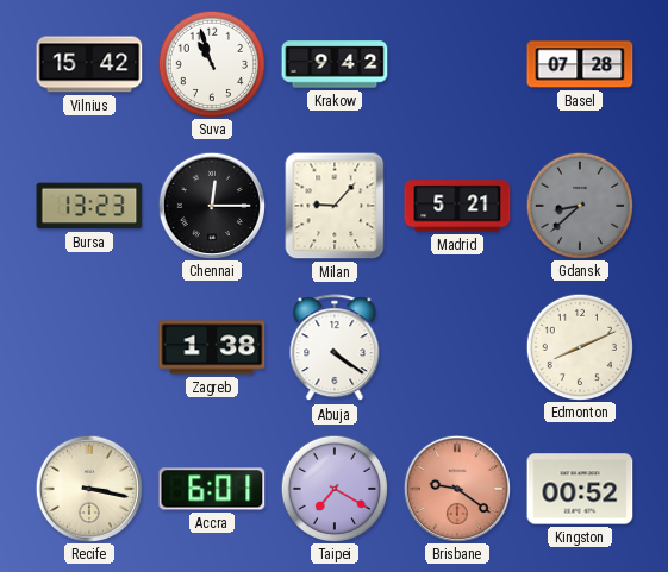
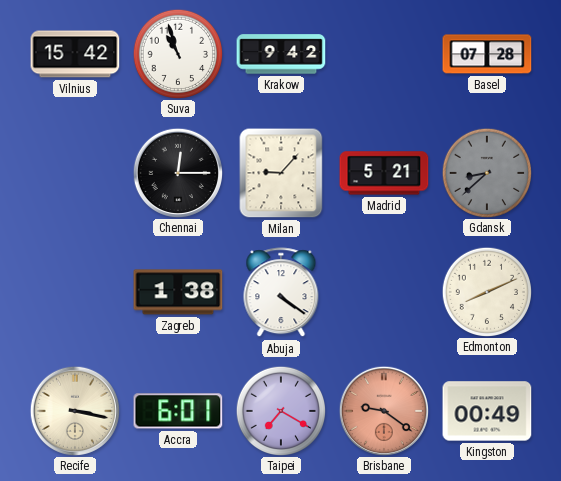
Bursa: 13:23 -> none
Kingston: 00:52 -> 00:49
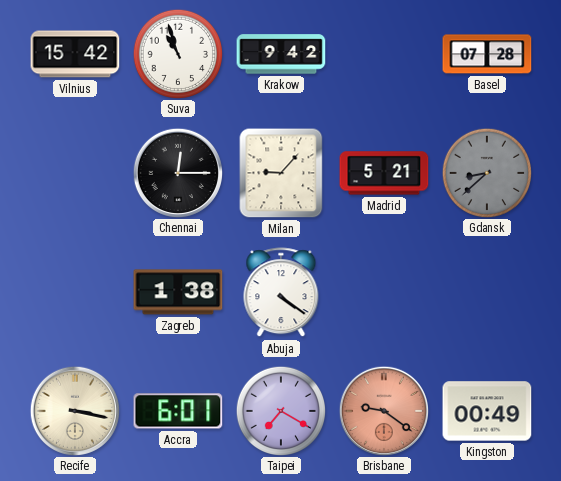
Edmonton: 8:11 -> none
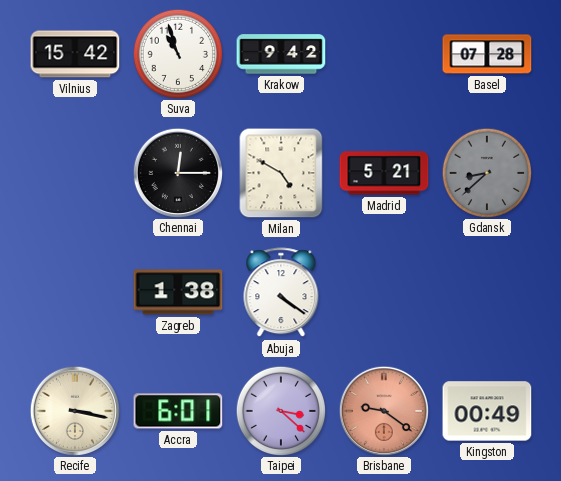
Milan: 9:07 -> 4:50
Taipei: 7:20 -> 3:22
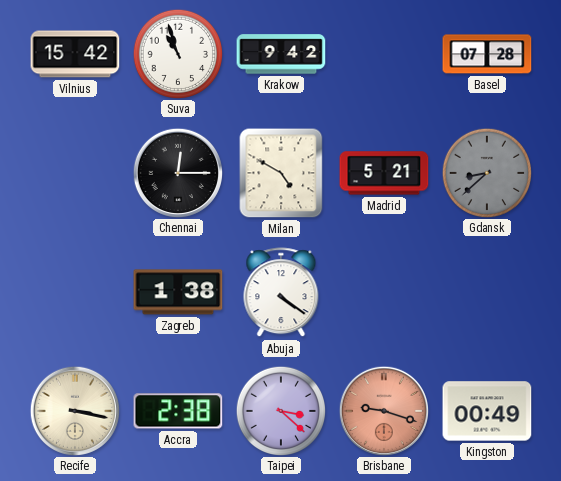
Accra: 6:01 -> 2:38
Brisbane: 9:21 -> 9:18
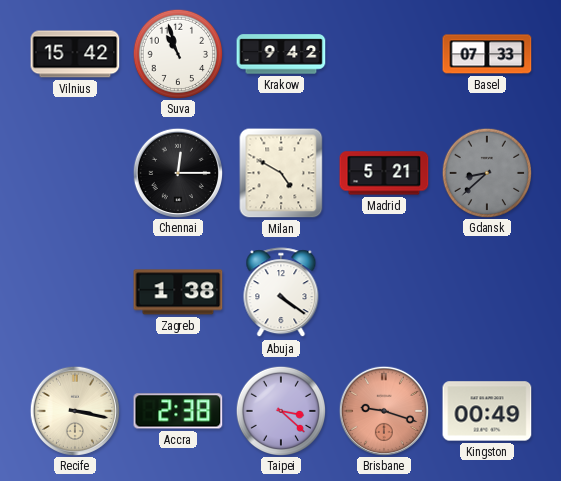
Basel: 07:28 -> 07:33
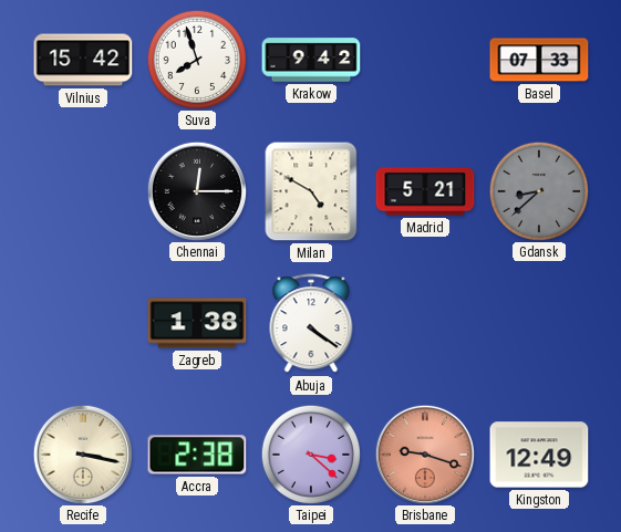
Suva: 10:57 -> 7:57
Kingston: 00:49 -> 12:49
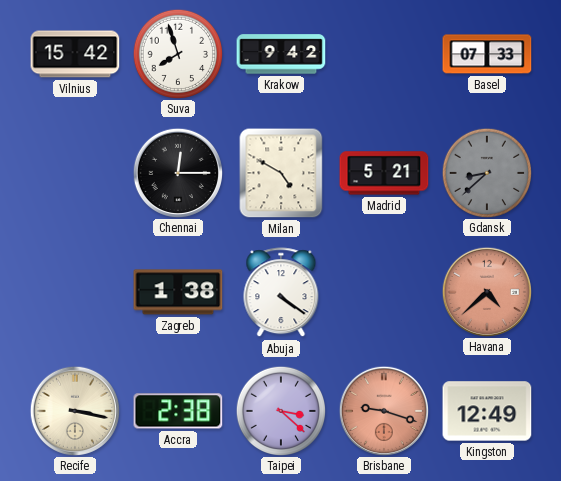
Havana: none -> 4:38
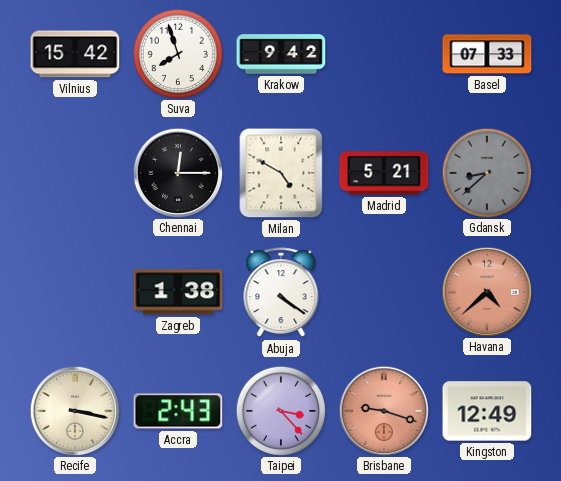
Accra: 2:38 -> 2:43
Taipei: 3:22 -> 3:23
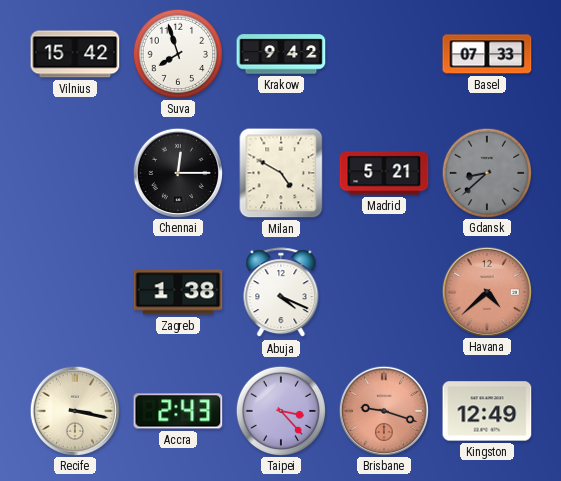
Abuja: 4:21 -> 4:19
